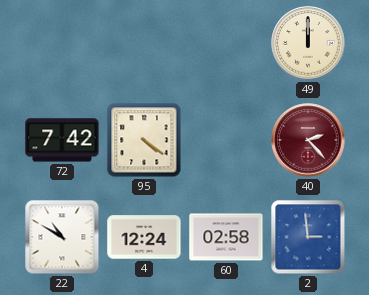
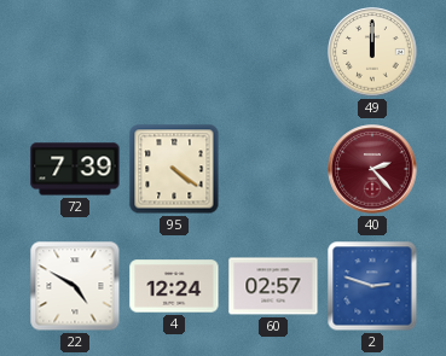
72: 7:42 -> 7:39
22: 10:50 -> 4:50
60: 02:58 -> 02:57
2: 2:59 -> 2:48
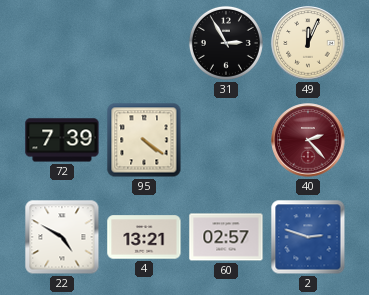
31: none -> 2:55
49: 12:00 -> 12:04
4: 12:24 -> 13:21
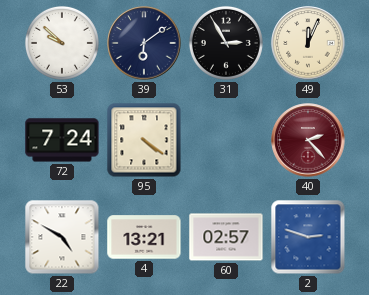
53: none -> 9:52
39: none -> 6:09
72: 7:39 -> 7:24
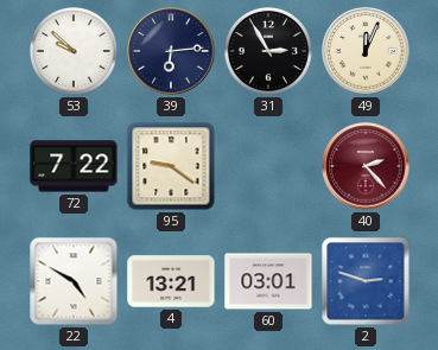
39: 6:09 -> 6:14
72: 7:24 -> 7:22
95: 4:21 -> 9:21
60: 02:57 -> 03:01
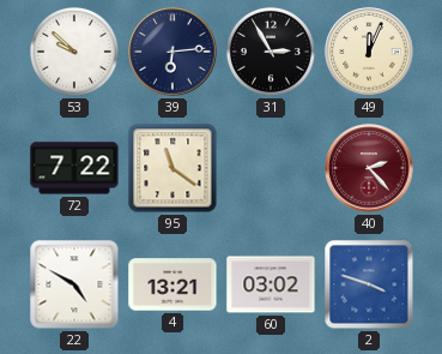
95: 9:21 -> 11:21
60: 03:01 -> 03:02
2: 2:48 -> 3:48
